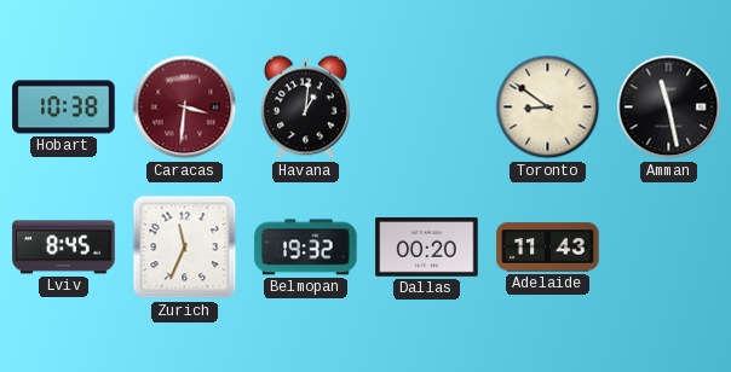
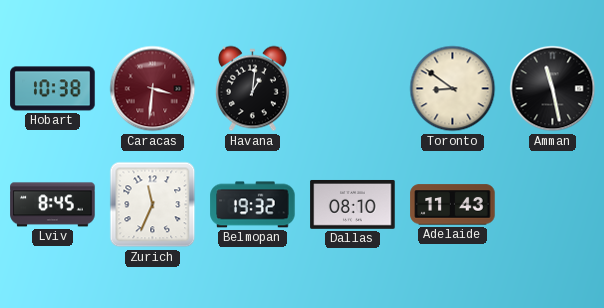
Dallas: 00:20 -> 08:10
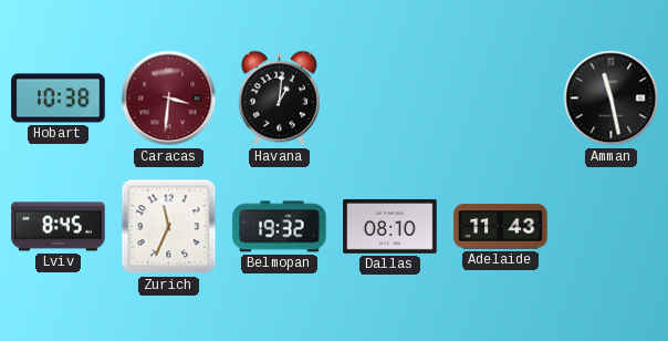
Toronto: 8:51 -> none
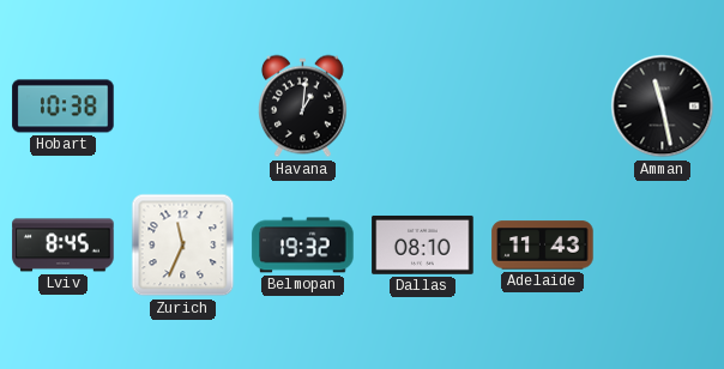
Caracas: 3:31 -> none
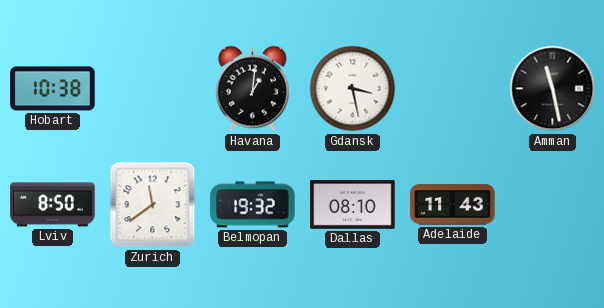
Gdansk: none -> 3:28
Lviv: 8:45 -> 8:50
Zurich: 11:34 -> 11:39
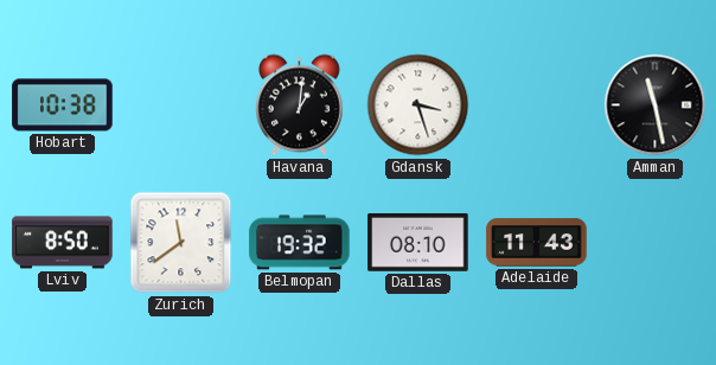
Gdansk: 3:28 -> 3:27
